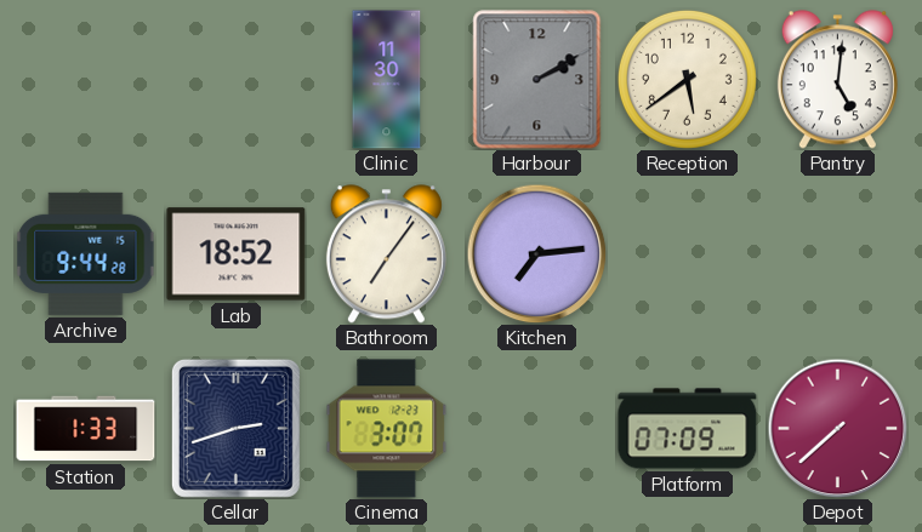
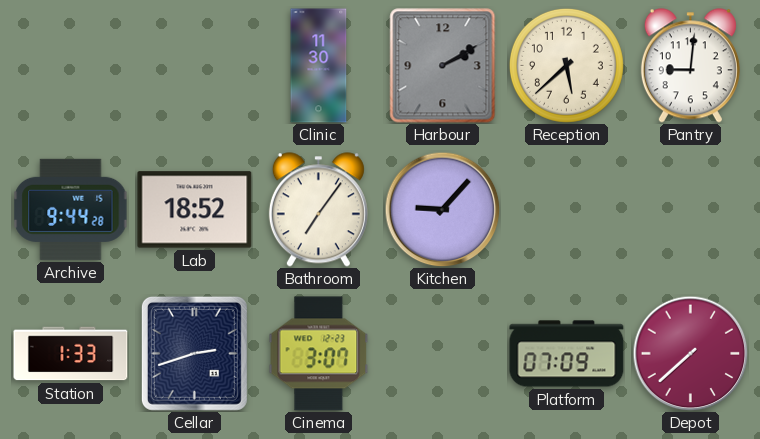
Reception: 5:39 -> 5:38
Pantry: 5:01 -> 9:01
Kitchen: 7:14 -> 9:07
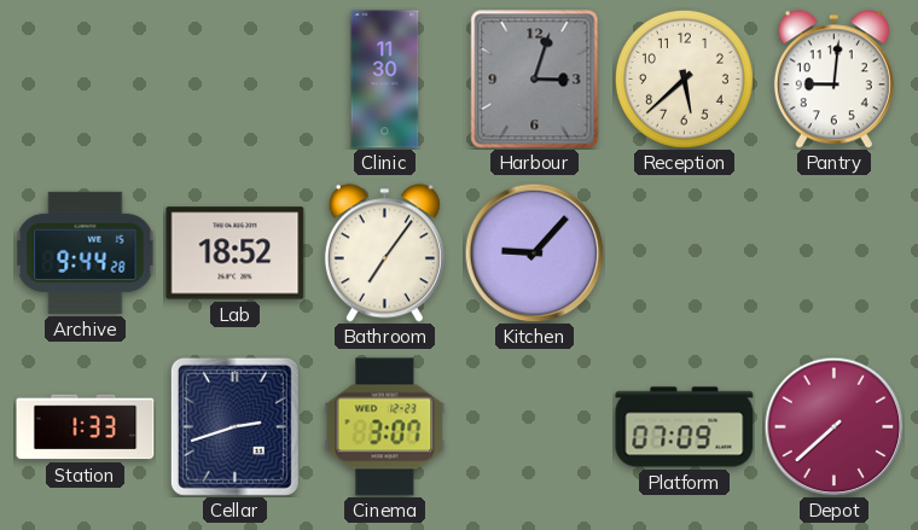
Harbour: 2:10 -> 3:03
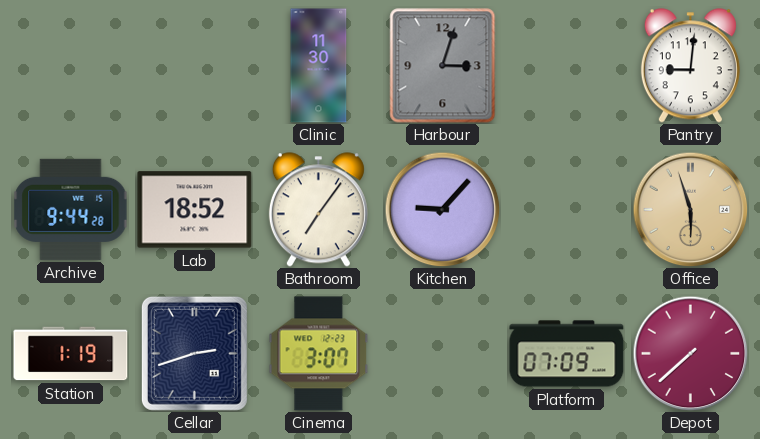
Reception: 5:38 -> none
Office: none -> 5:57
Station: 1:33 -> 1:19
